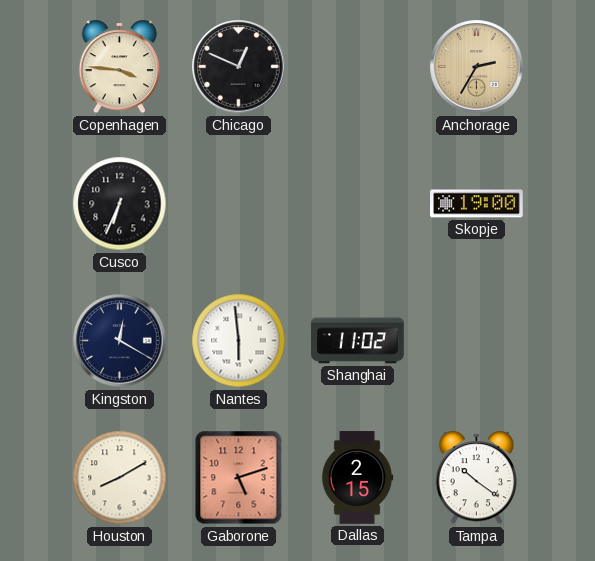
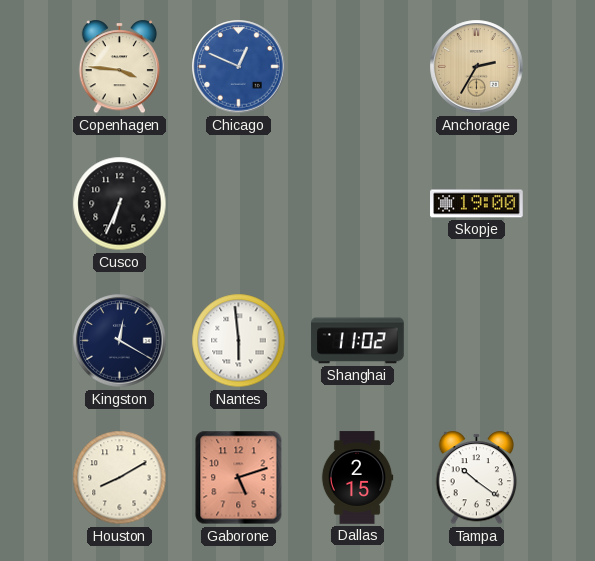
Chicago dial: black -> blue
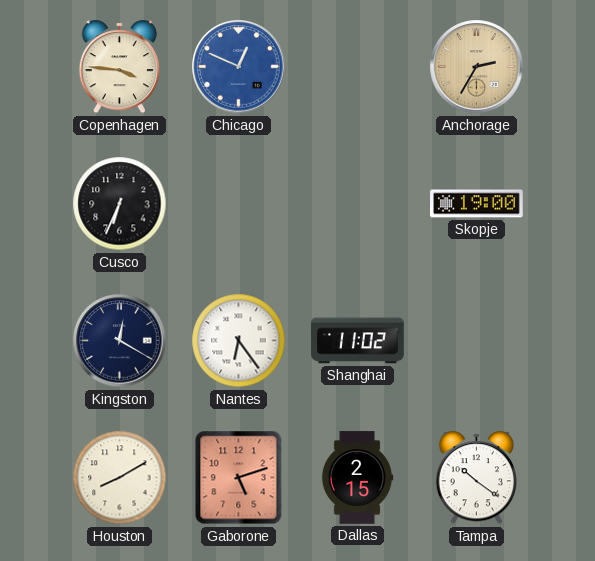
Nantes: 5:59 -> 6:24
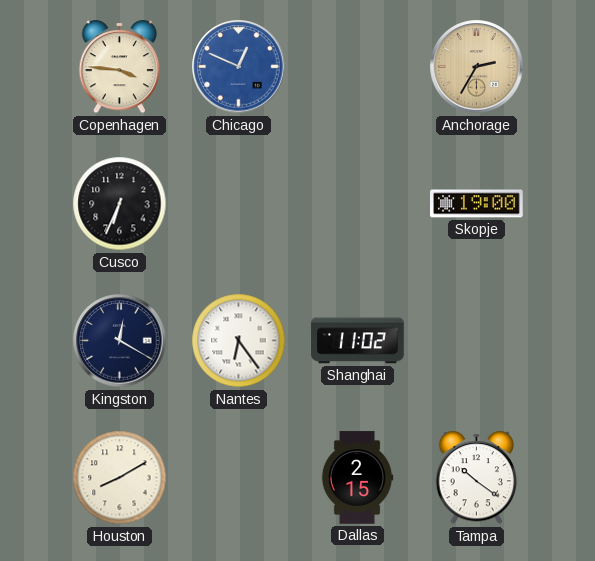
Gaborone: 5:12 -> none
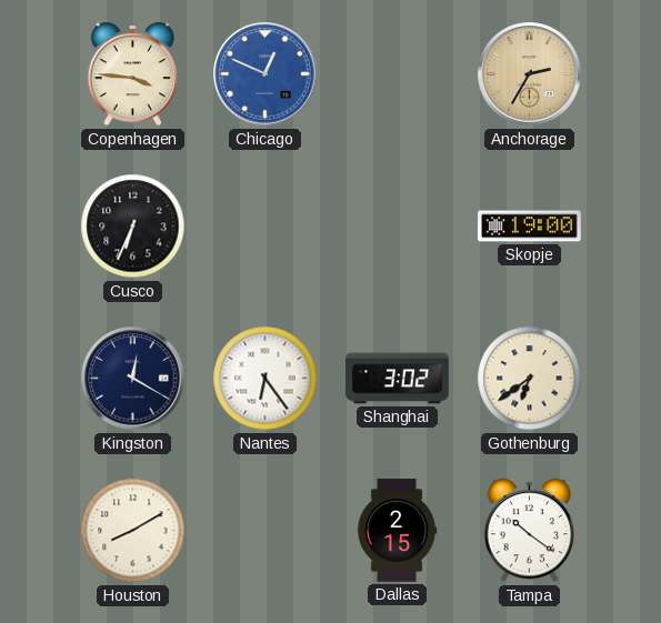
Shanghai: 11:02 -> 3:02
Gothenburg: none -> 6:39
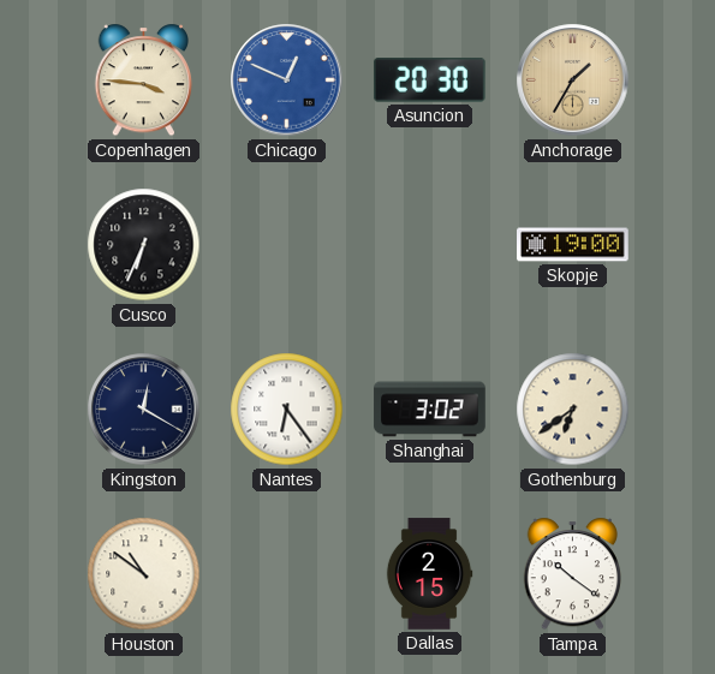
Asuncion: none -> 20:30
Anchorage: 2:35 -> 1:35
Houston: 8:10 -> 10:51
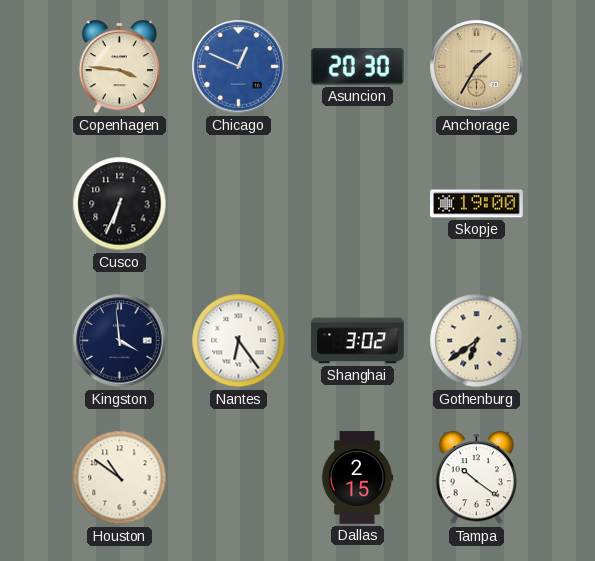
Kingston: 12:20 -> 3:59
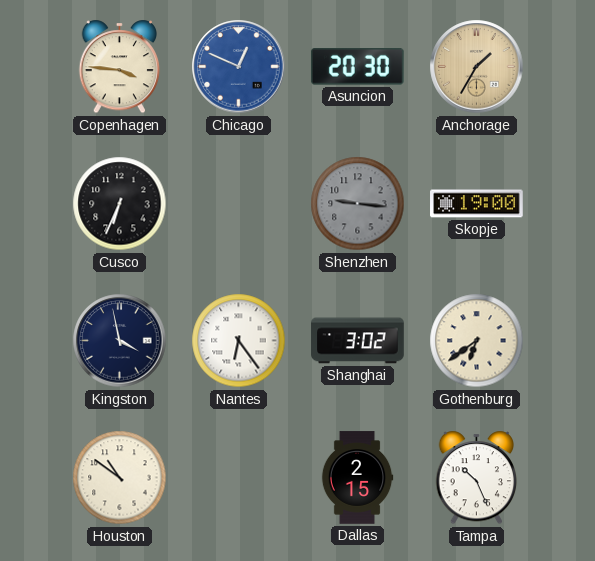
Shenzhen: none -> 9:16
Kingston: 3:59 -> 3:58
Tampa: 10:21 -> 10:26
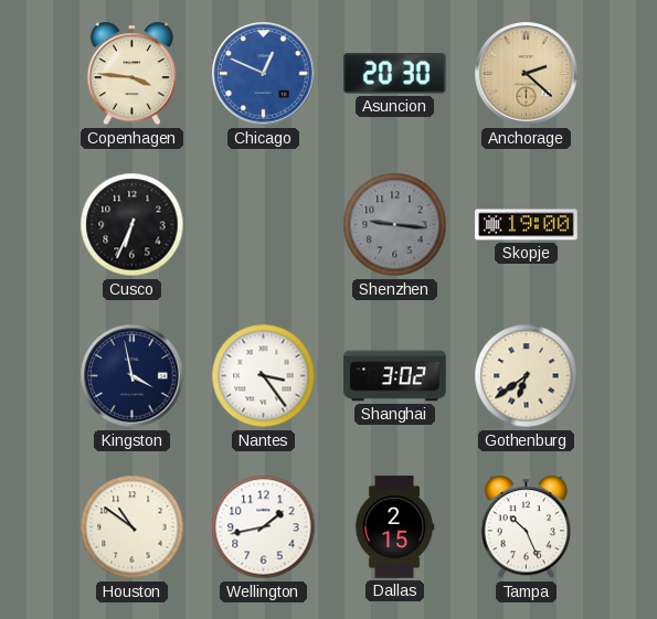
Anchorage: 1:35 -> 2:22
Nantes: 6:24 -> 3:24
Wellington: none -> 1:43
